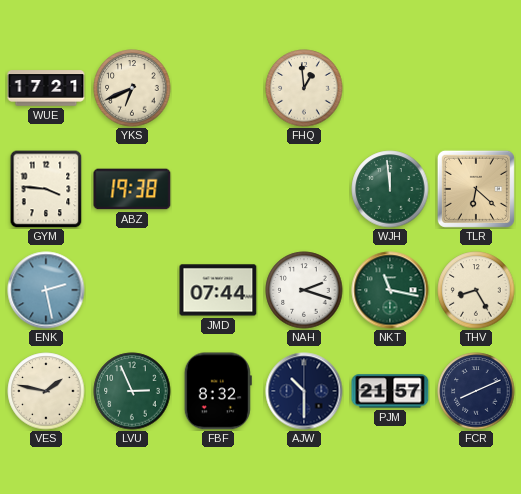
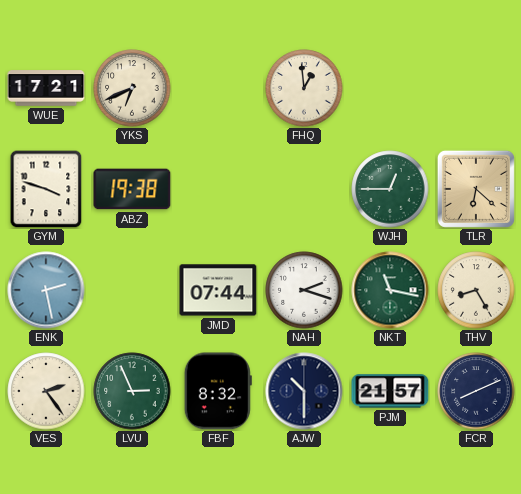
GYM: 3:46 -> 3:48
WJH: 11:59 -> 12:45
VES: 1:47 -> 2:24
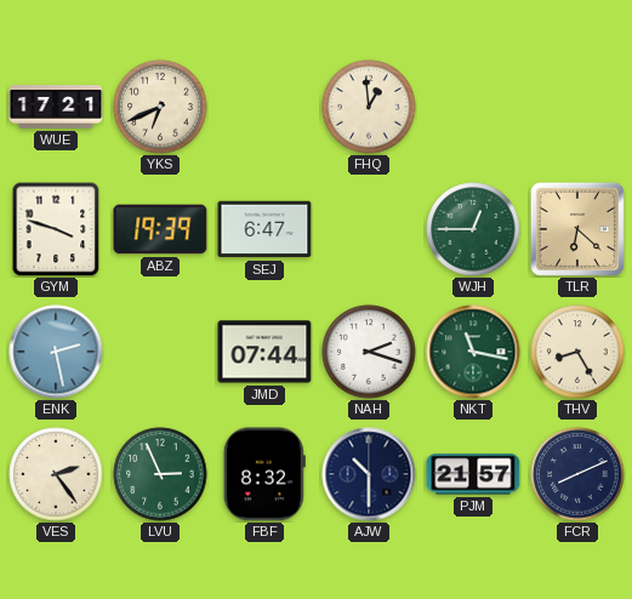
ABZ: 19:38 -> 19:39
SEJ: none -> 6:47
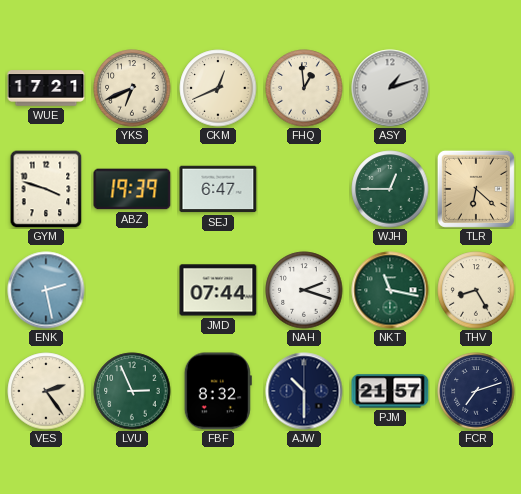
CKM: none -> 12:41
ASY: none -> 1:12
FCR: 8:11 -> 7:12
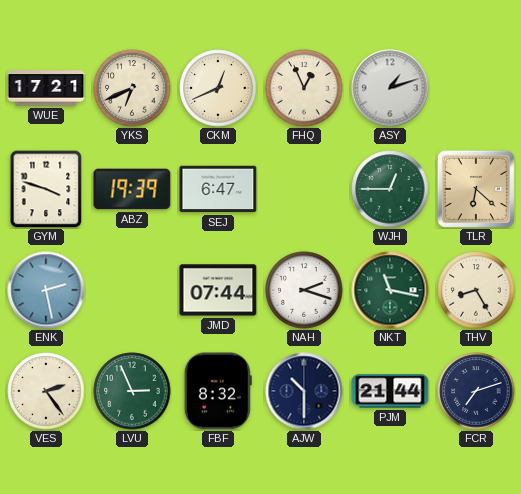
FHQ: 12:59 -> 12:56
PJM: 21:57 -> 21:44
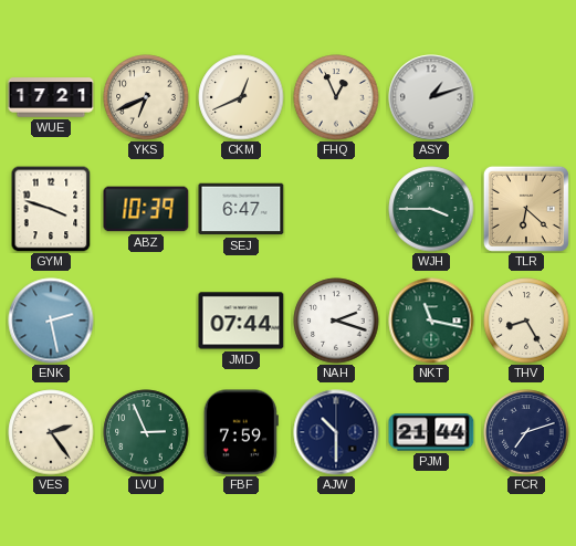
ABZ: 19:39 -> 10:39
WJH: 12:45 -> 3:45
FBF: 8:32 -> 7:59
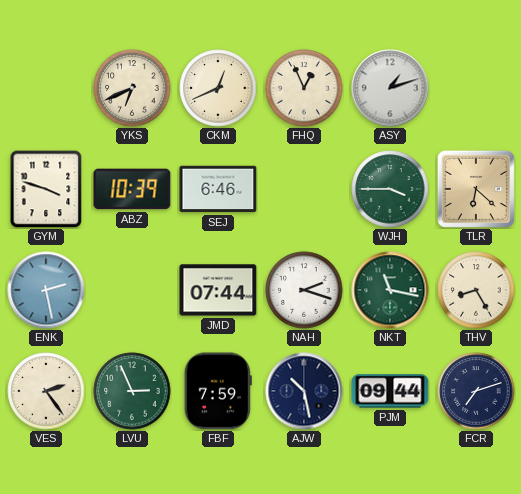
WUE: 17:21 -> none
SEJ: 6:47 -> 6:46
AJW: 10:30 -> 10:28
PJM: 21:44 -> 09:44
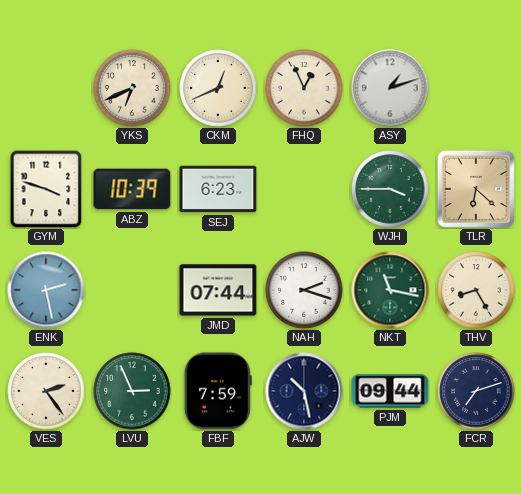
SEJ: 6:46 -> 6:23
